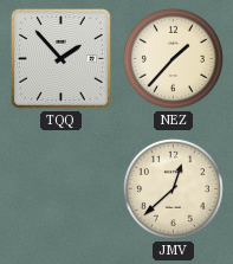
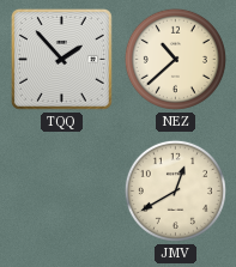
NEZ: 1:37 -> 10:38
JMV: 12:38 -> 12:40
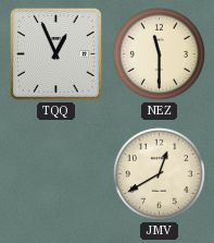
TQQ: 1:53 -> 12:56
NEZ: 10:38 -> 11:30
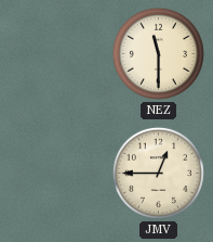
TQQ: 12:56 -> none
JMV: 12:40 -> 12:45
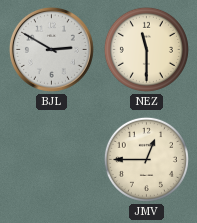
BJL: none -> 2:50
